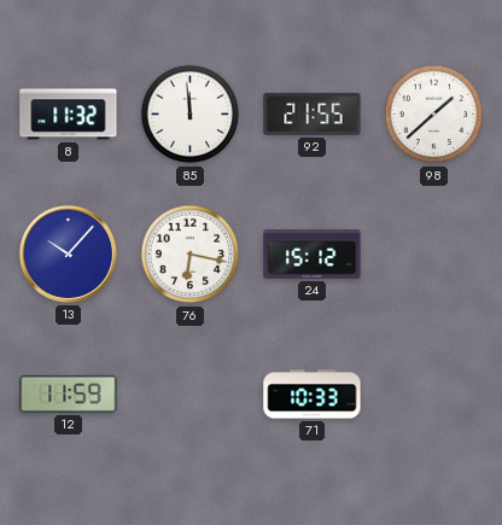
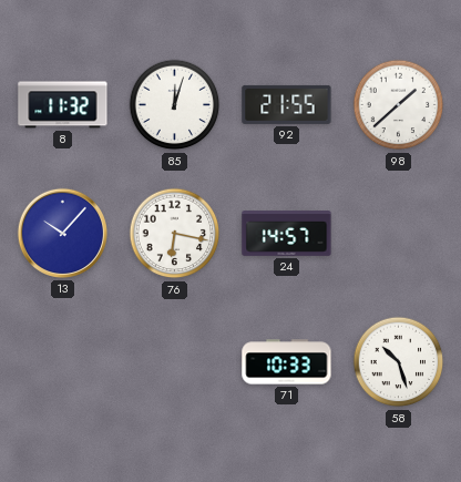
85: 11:59 -> 12:03
24: 15:12 -> 14:57
12: 11:59 -> none
58: none -> 10:27
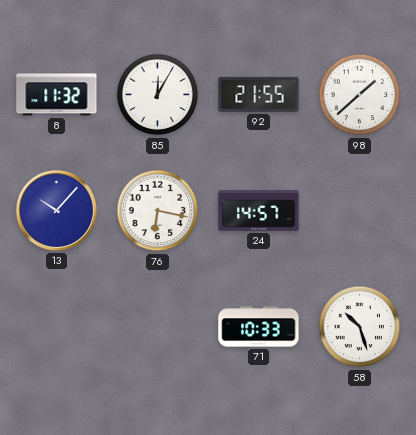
85: 12:03 -> 12:05
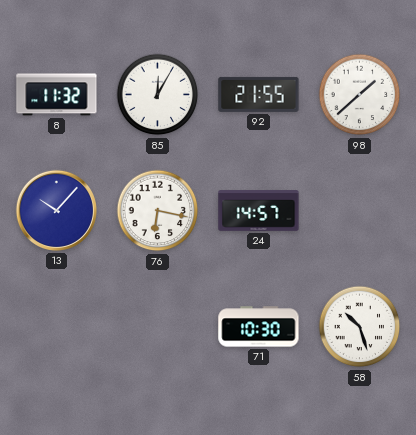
71: 10:33 -> 10:30
